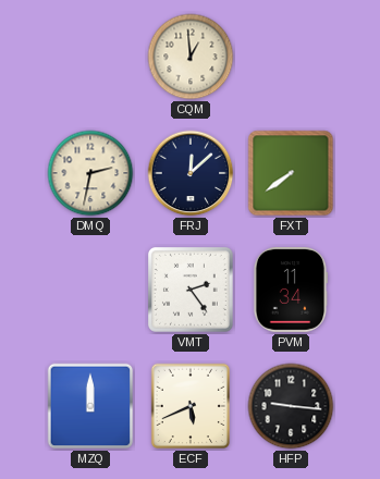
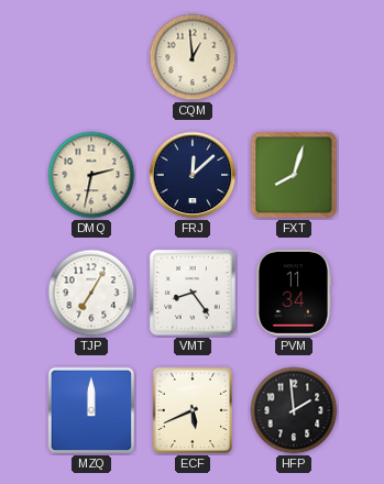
FXT: 7:39 -> 8:03
TJP: none -> 7:05
VMT: 2:24 -> 8:24
HFP: 9:16 -> 1:59
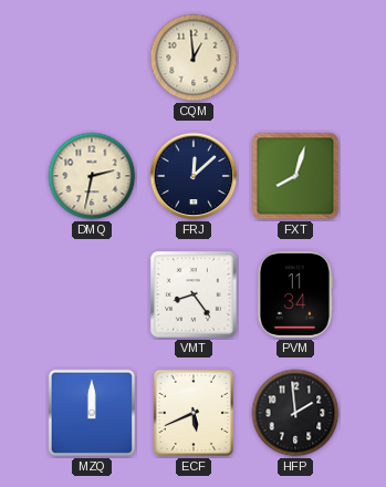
TJP: 7:05 -> none
